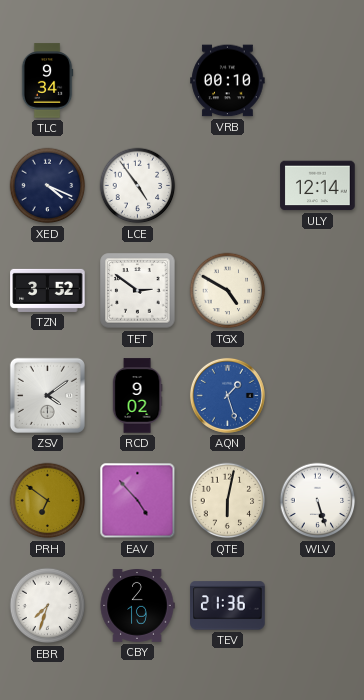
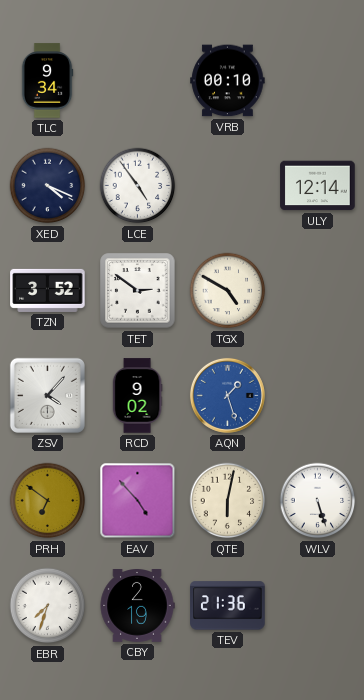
ZSV: 4:09 -> 4:07
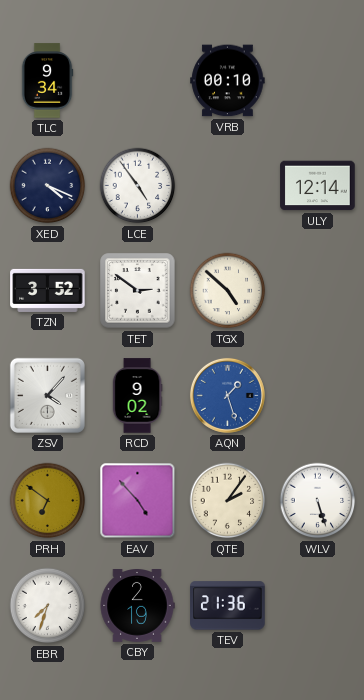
TGX: 4:50 -> 4:52
QTE: 6:02 -> 2:06
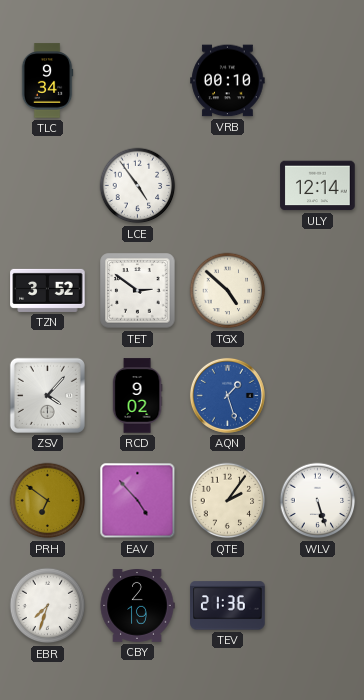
XED: 4:19 -> none
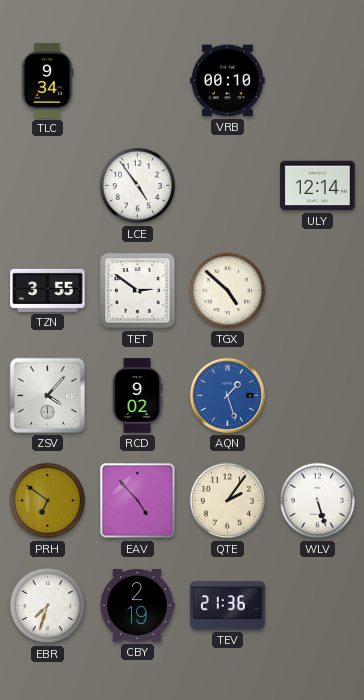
TZN: 3:52 -> 3:55
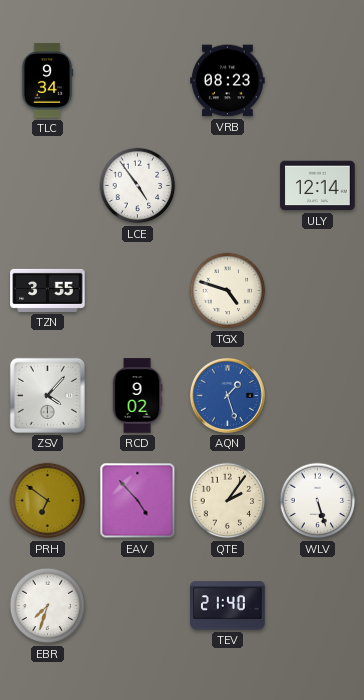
VRB: 00:10 -> 08:23
TET: 2:51 -> none
TGX: 4:52 -> 4:48
CBY: 2:19 -> none
TEV: 21:36 -> 21:40
